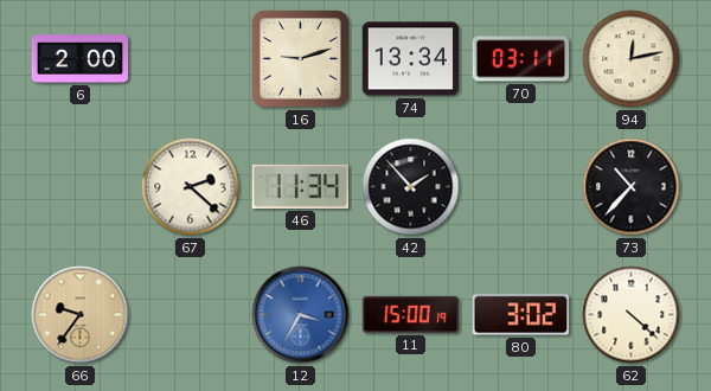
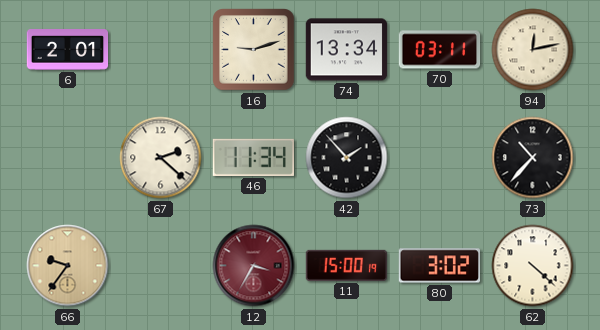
6: 2:00 -> 2:01
12 dial: blue -> burgundy
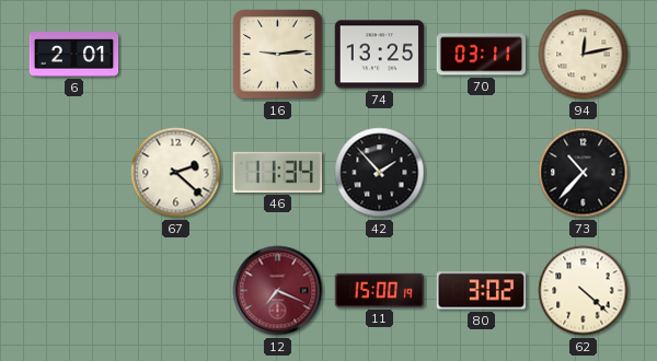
16: 9:12 -> 9:14
74: 13:34 -> 13:25
66: 9:36 -> none
12: 3:35 -> 7:19
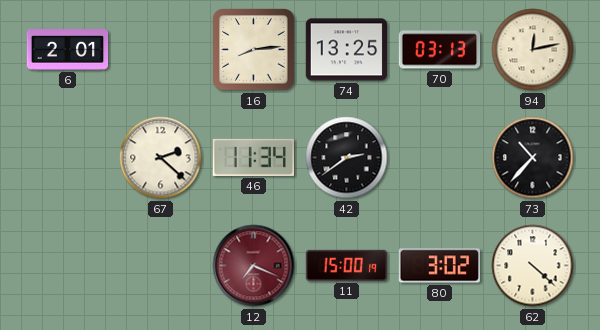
16: 9:14 -> 8:14
70: 03:11 -> 03:13
42: 1:53 -> 2:39
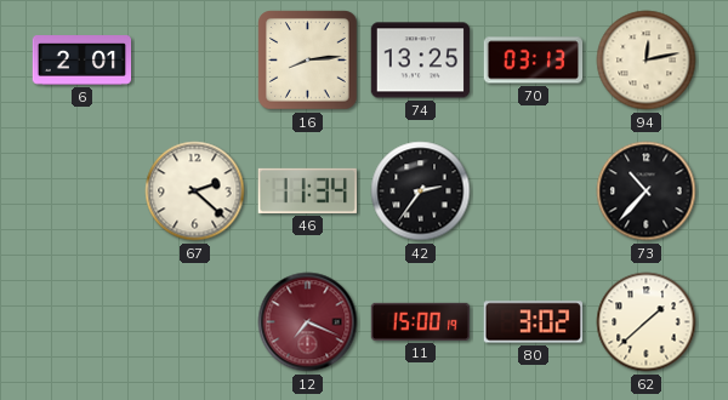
42: 2:39 -> 2:36
62: 4:22 -> 1:38
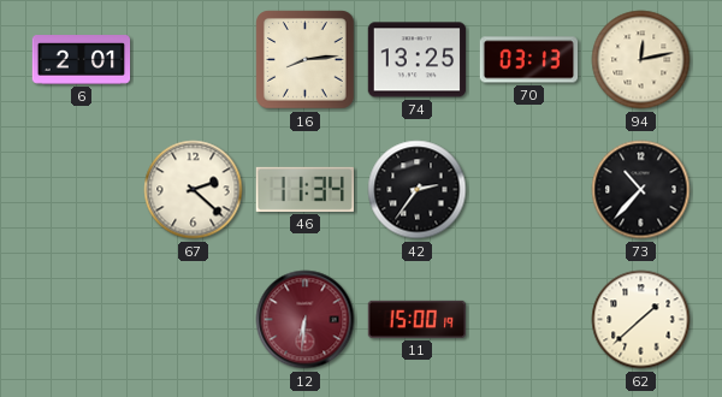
12: 7:19 -> 6:31
80: 3:02 -> none
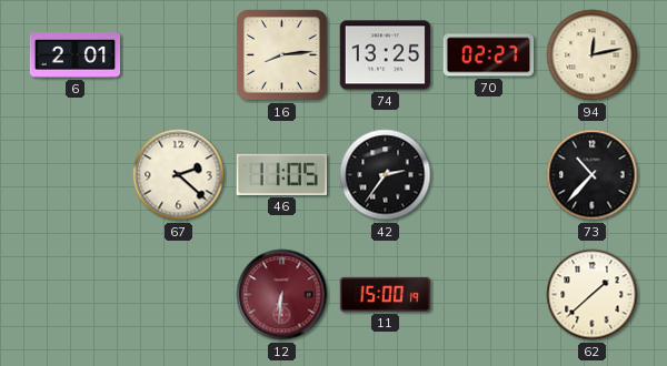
70: 03:13 -> 02:27
46: 11:34 -> 11:05
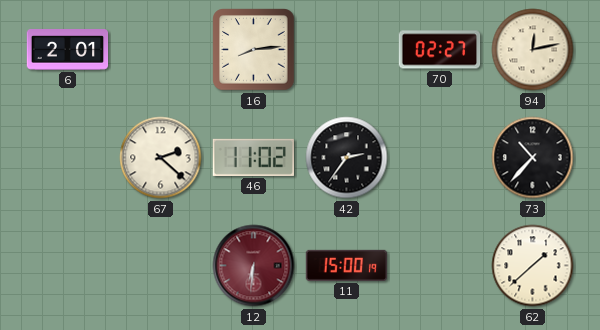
74: 13:25 -> none
46: 11:05 -> 11:02
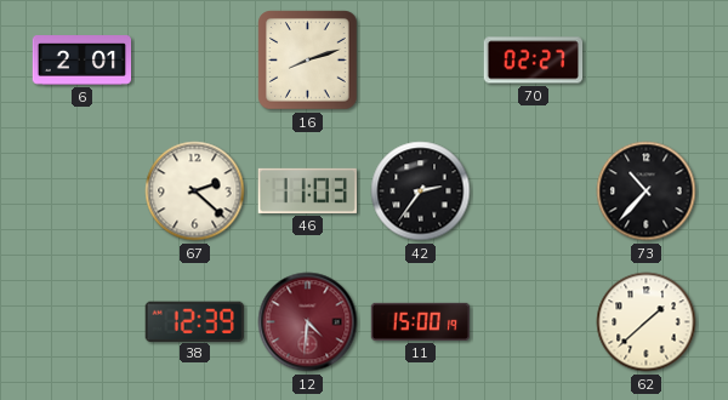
16: 8:14 -> 8:12
94: 12:13 -> none
46: 11:02 -> 11:03
38: none -> 12:39
12: 6:31 -> 4:31
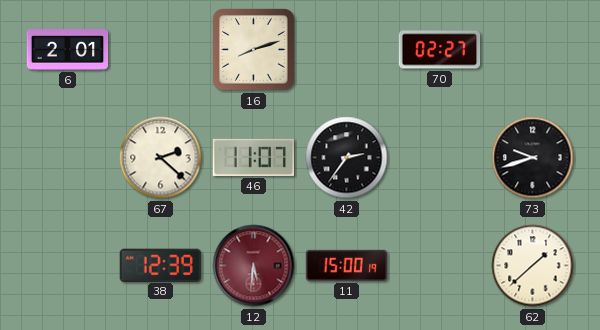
46: 11:03 -> 11:07
73: 10:37 -> 9:42
12: 4:31 -> 5:31
